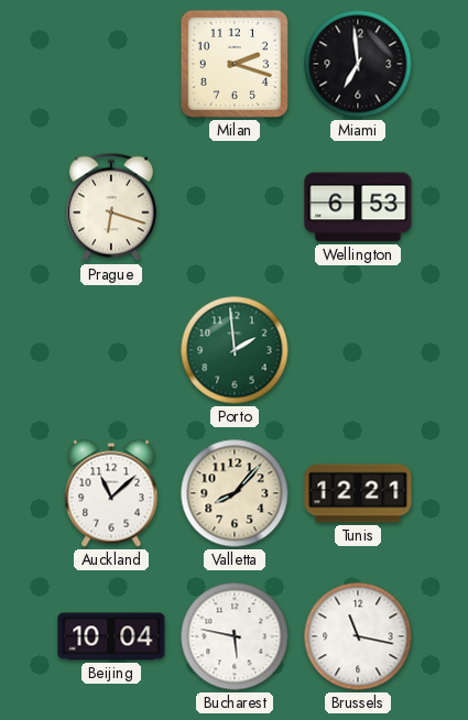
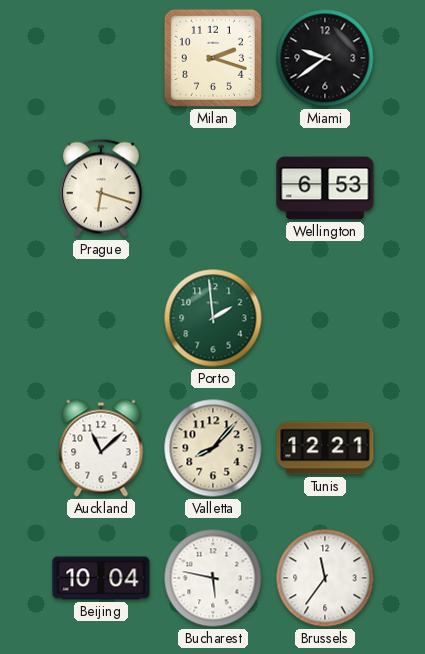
Miami: 6:59 -> 9:39
Brussels: 11:17 -> 11:36
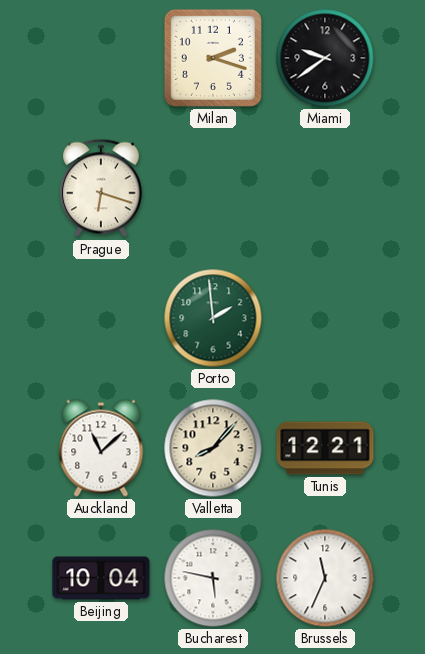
Wellington: 6:53 -> none
Brussels: 11:36 -> 11:34
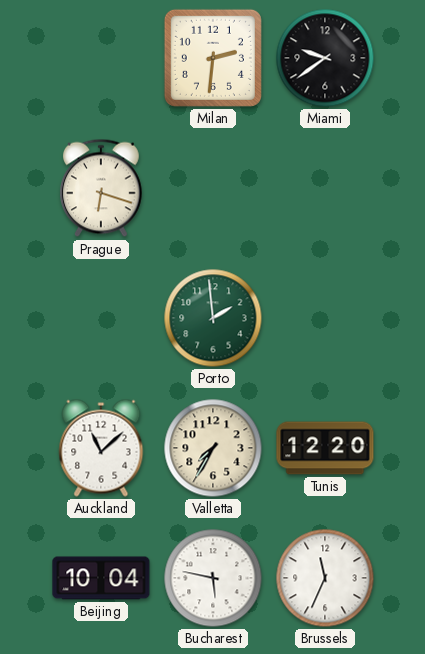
Milan: 2:18 -> 2:31
Valletta: 8:07 -> 7:35
Tunis: 12:21 -> 12:20
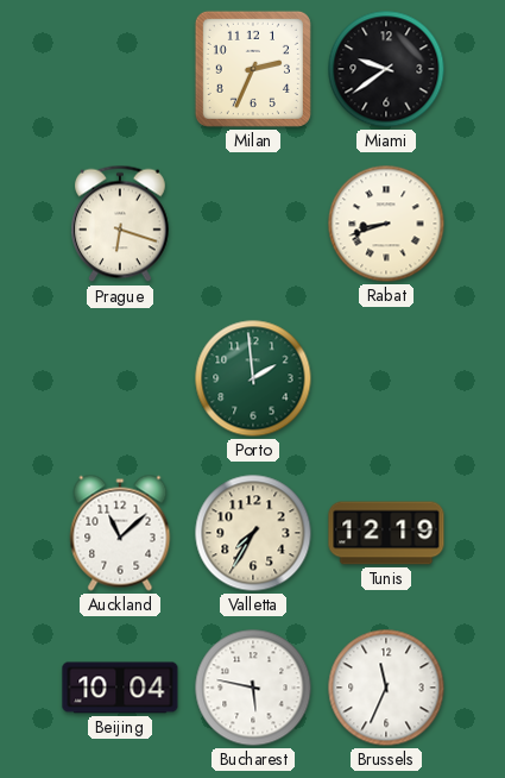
Milan: 2:31 -> 2:34
Rabat: none -> 8:42
Tunis: 12:20 -> 12:19
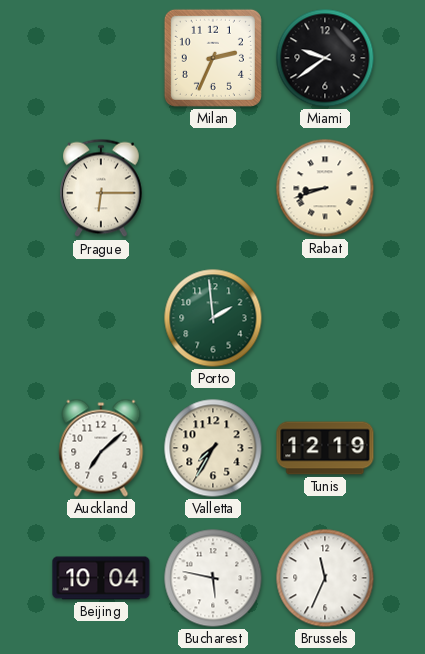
Prague: 6:18 -> 6:15
Auckland: 11:08 -> 7:08
